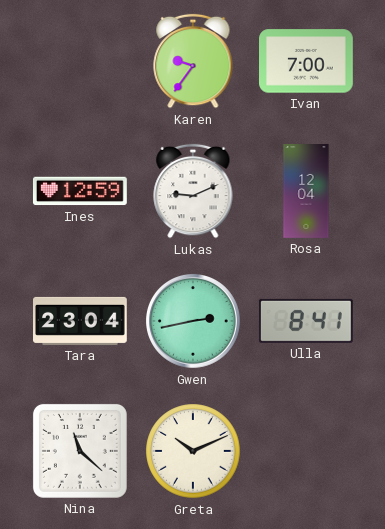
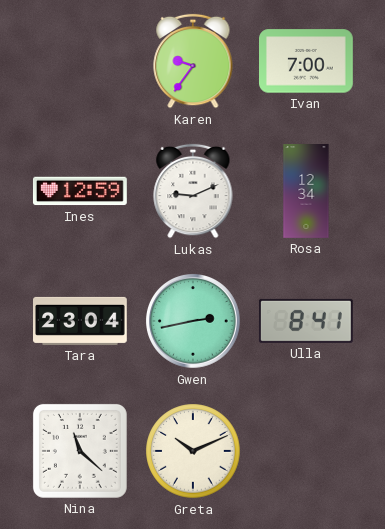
Rosa: 12:04 -> 12:34
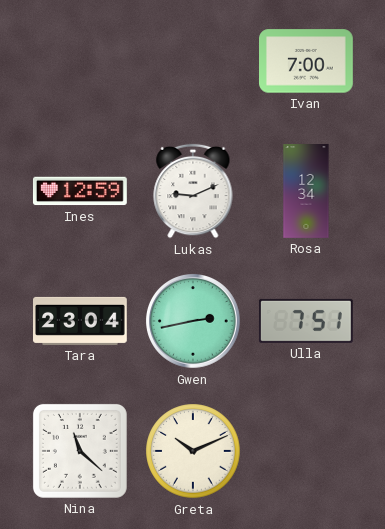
Karen: 9:36 -> none
Ulla: 8:41 -> 7:51
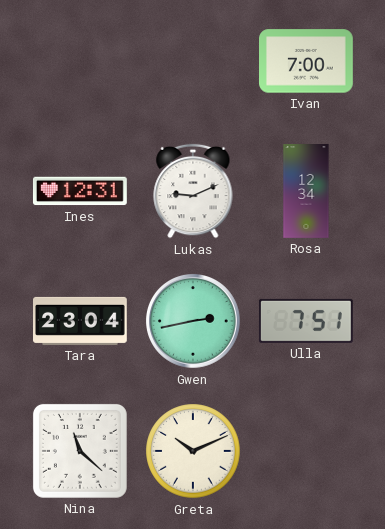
Ines: 12:59 -> 12:31
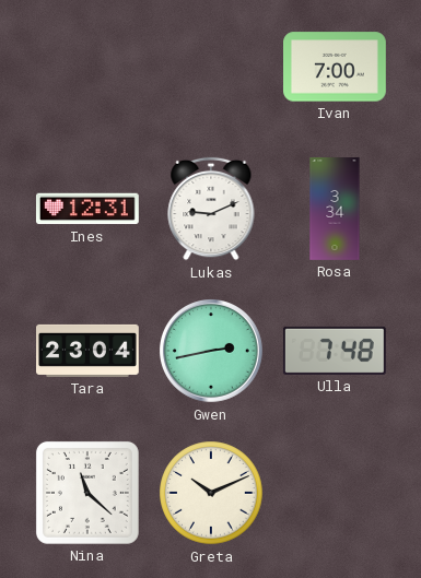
Rosa: 12:34 -> 3:34
Ulla: 7:51 -> 7:48
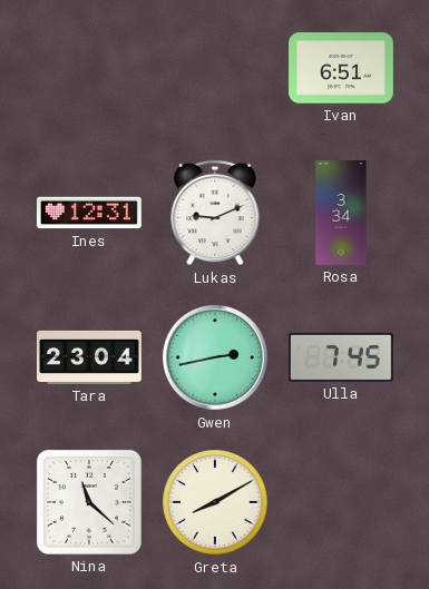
Ivan: 7:00 -> 6:51
Ulla: 7:48 -> 7:45
Greta: 10:11 -> 8:10
